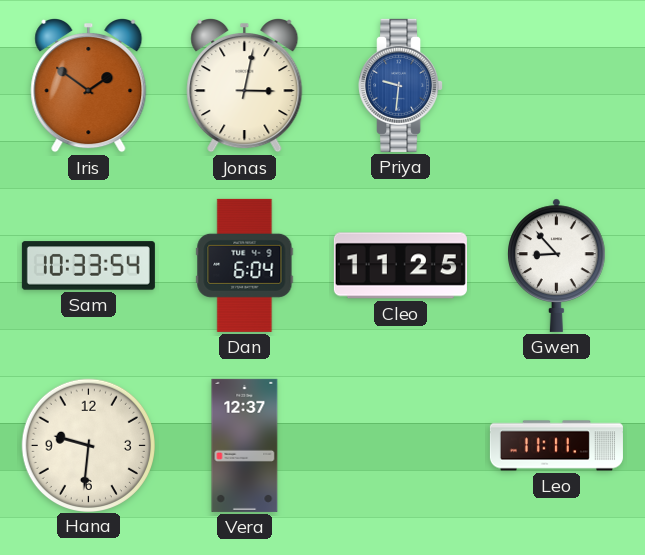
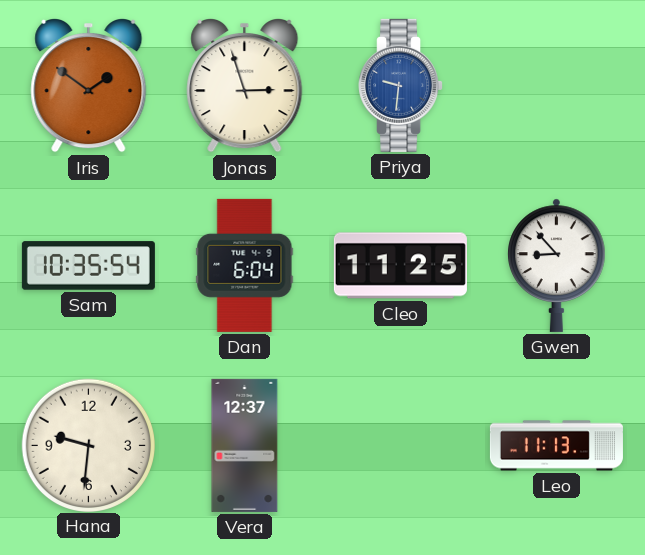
Jonas: 3:02 -> 2:57
Sam: 10:33 -> 10:35
Leo: 11:11 -> 11:13
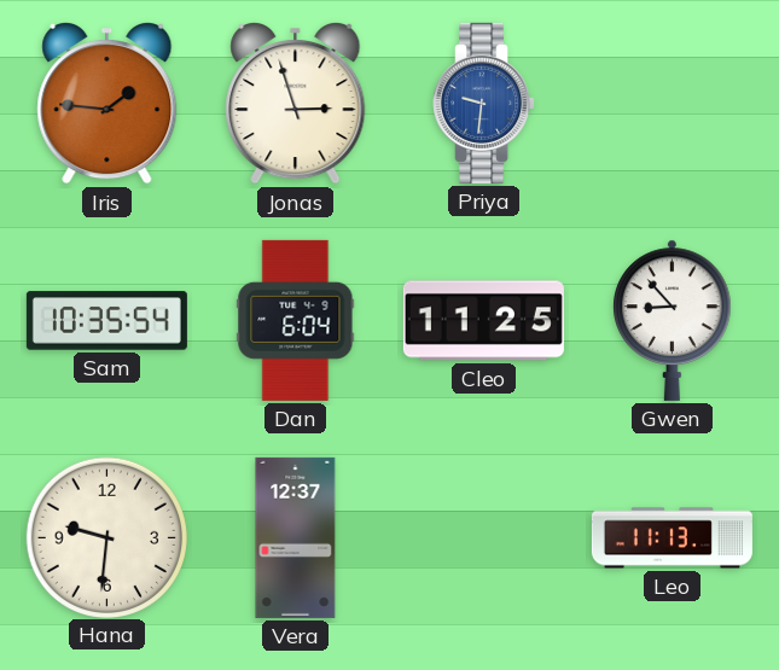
Iris: 1:51 -> 1:46
